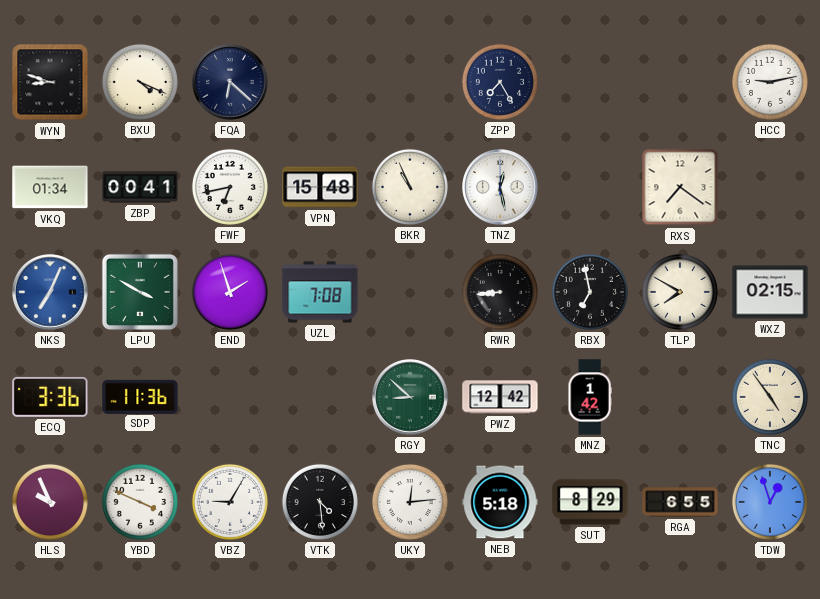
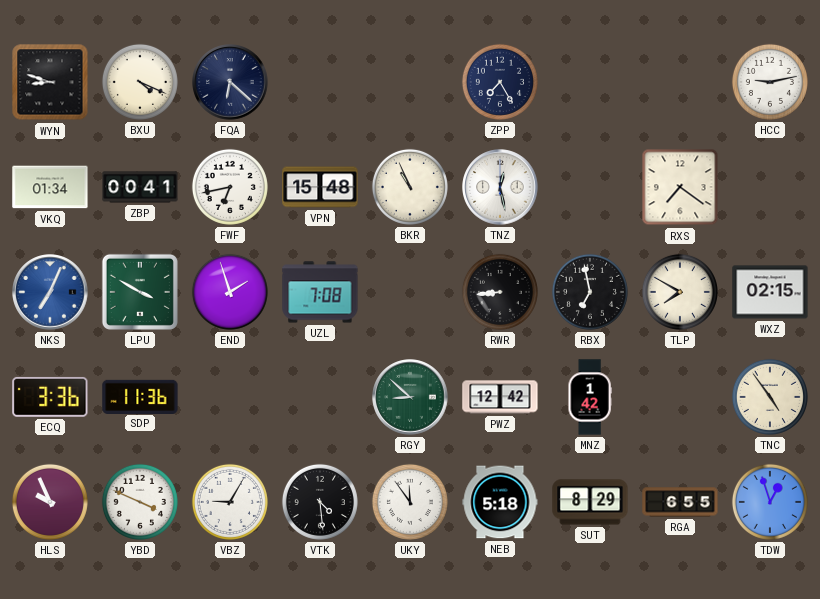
UKY: 12:14 -> 11:54
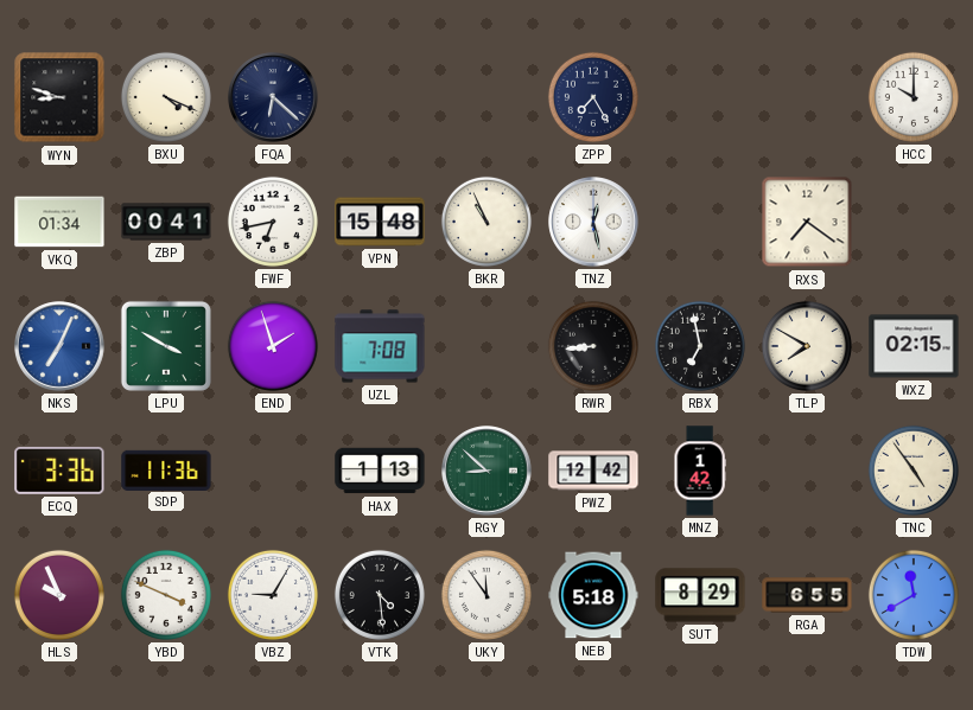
HCC: 9:13 -> 10:00
HAX: none -> 1:13
TDW: 12:57 -> 11:40
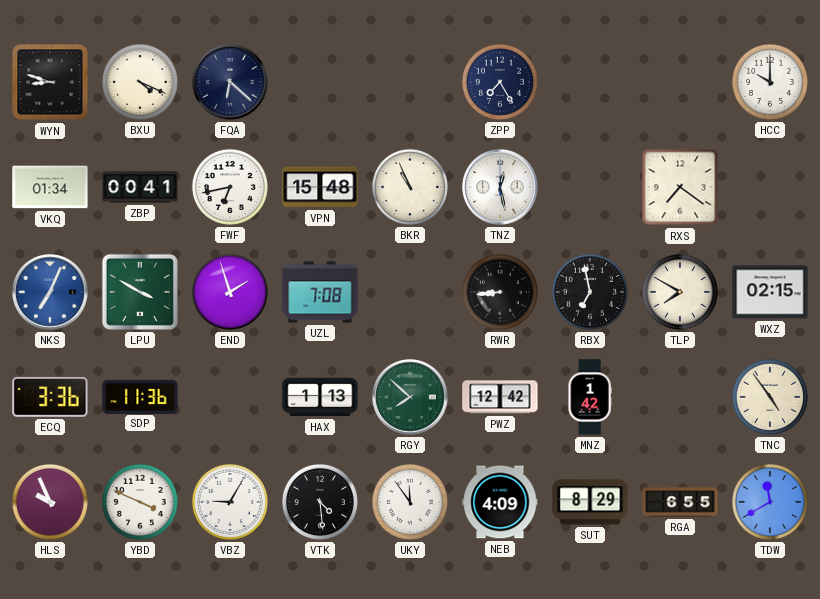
RGY: 8:52 -> 7:52
NEB: 5:18 -> 4:09
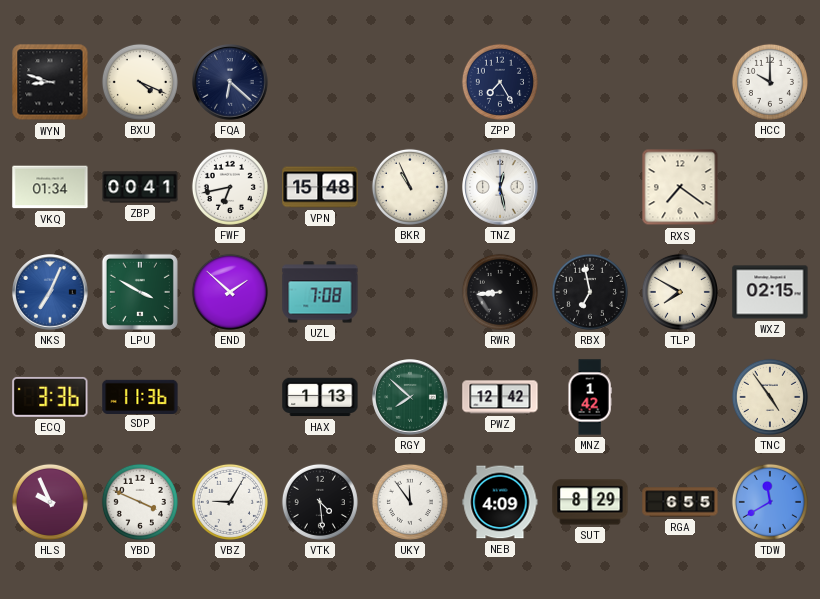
END: 1:57 -> 1:52
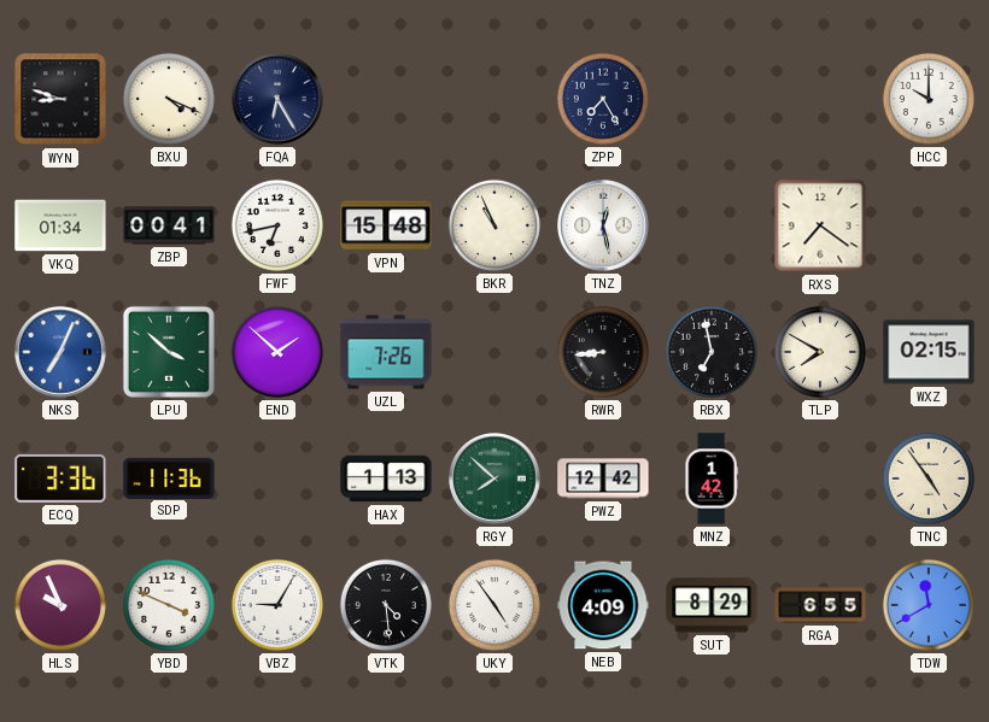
FQA: 6:22 -> 6:25
LPU: 3:50 -> 3:52
UZL: 7:08 -> 7:26
UKY: 11:54 -> 4:54
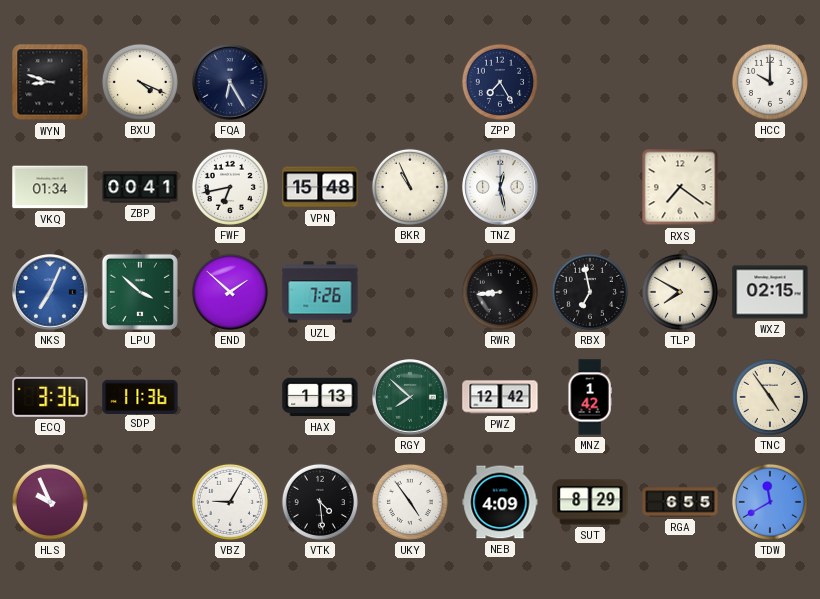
YBD: 3:49 -> none
